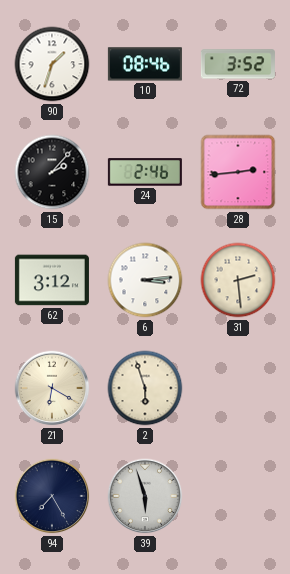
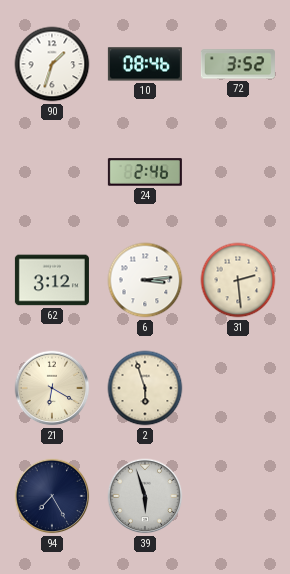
15: 2:07 -> none
28: 2:44 -> none
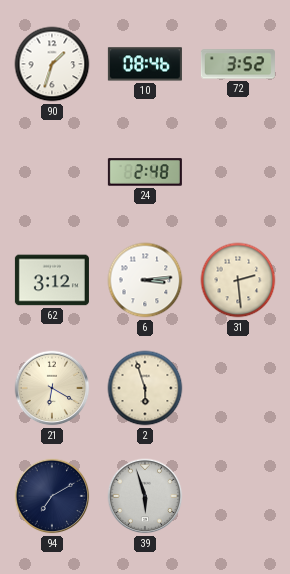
24: 2:46 -> 2:48
94: 7:25 -> 7:10
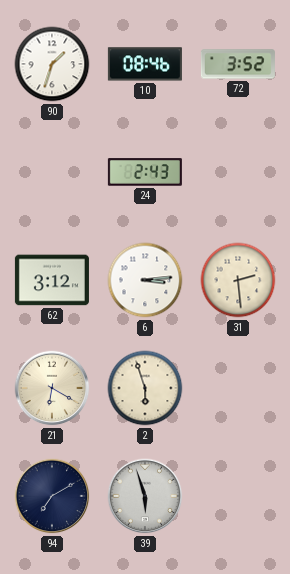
24: 2:48 -> 2:43
